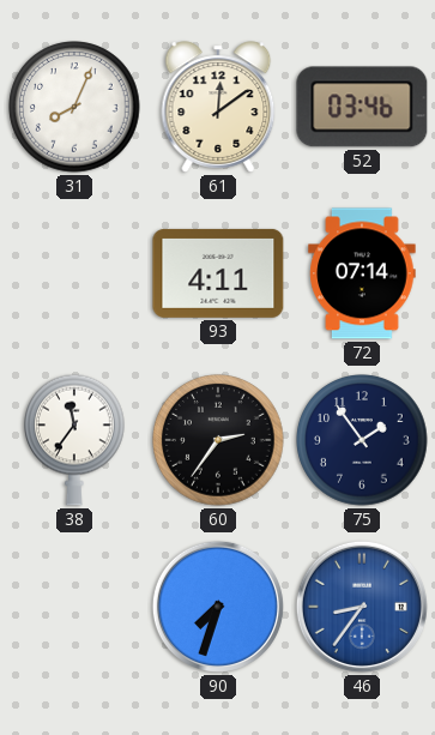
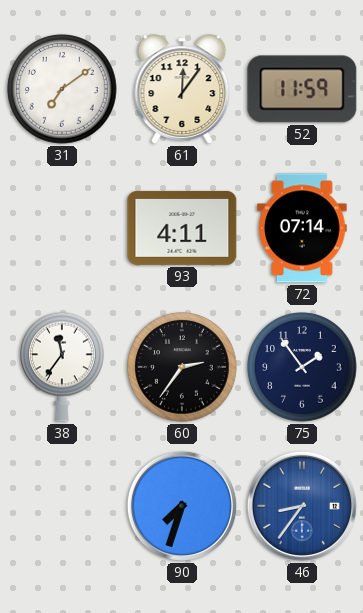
31: 8:04 -> 7:09
61: 12:09 -> 12:06
52: 03:46 -> 11:59
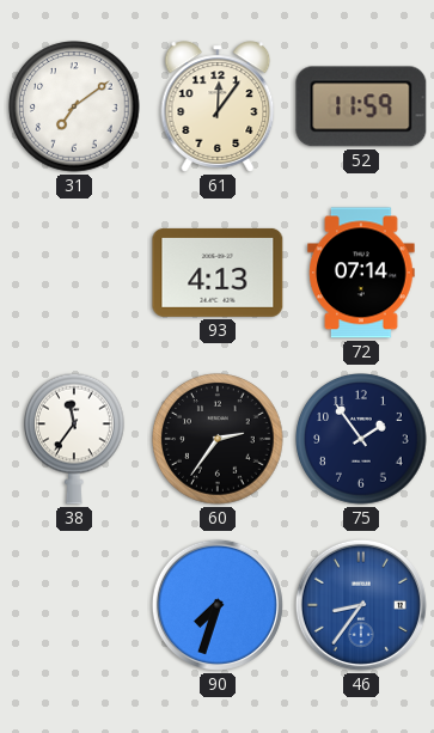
93: 4:11 -> 4:13
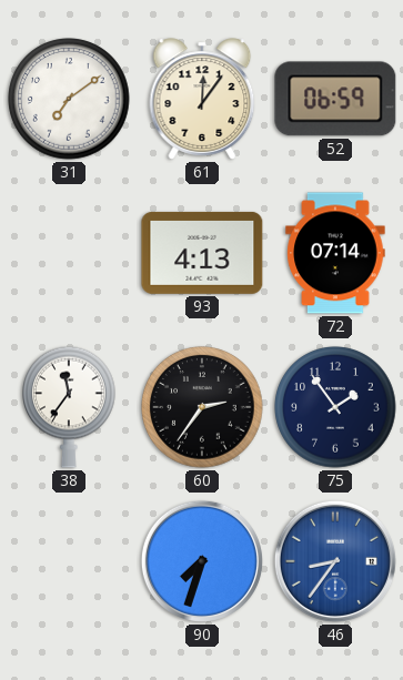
52: 11:59 -> 06:59
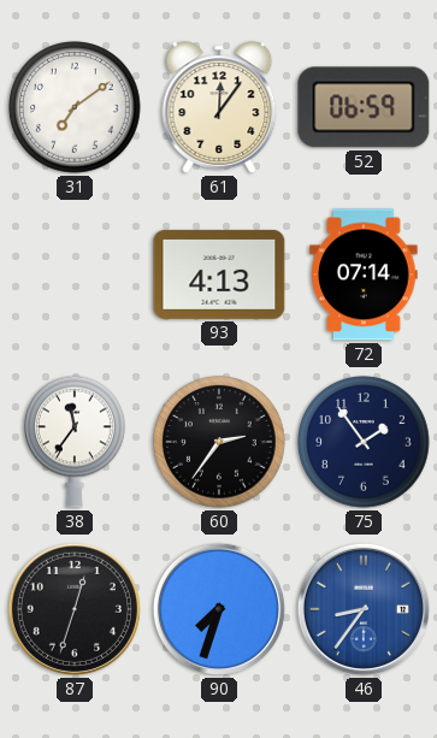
87: none -> 12:33
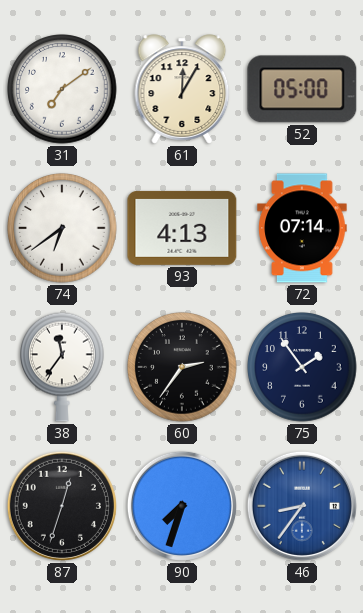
61: 12:06 -> 12:05
52: 06:59 -> 05:00
74: none -> 6:39
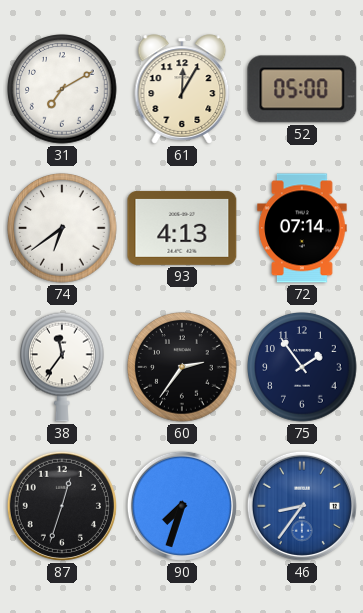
31: 7:09 -> 7:10
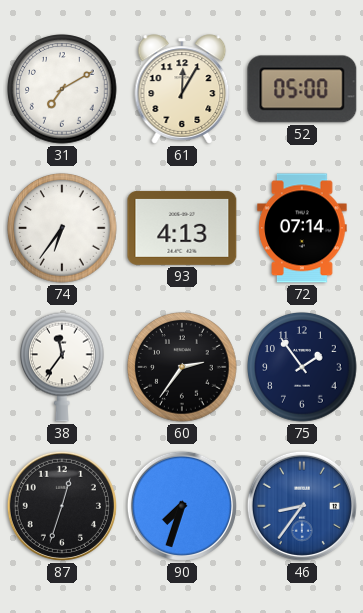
74: 6:39 -> 6:36
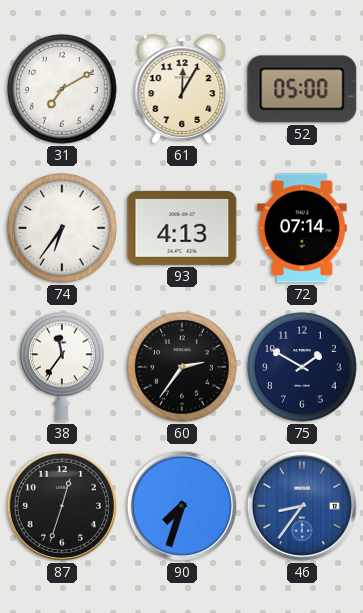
75: 1:54 -> 1:50
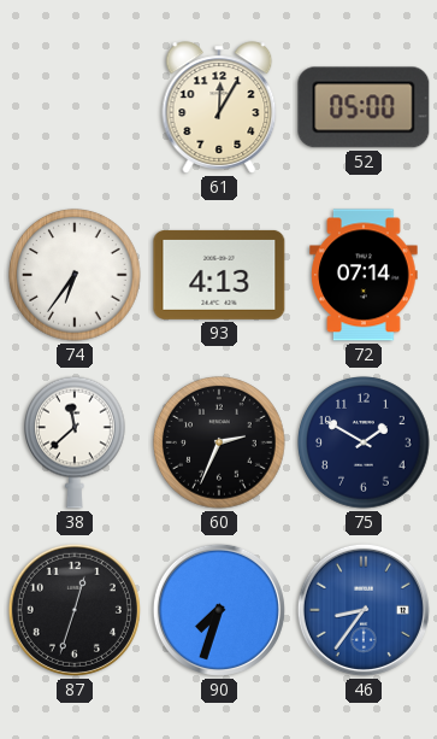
31: 7:10 -> none
38: 11:36 -> 11:38
60: 2:36 -> 2:34
